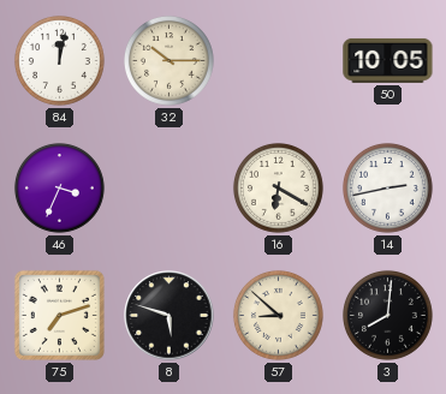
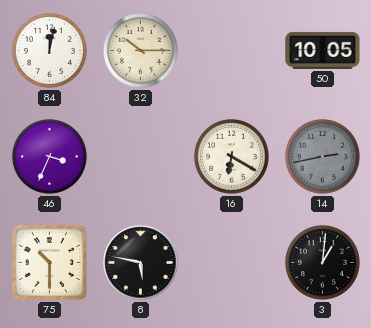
14 dial: white -> grey
75: 7:12 -> 10:30
8: 5:48 -> 5:47
57: 8:52 -> none
3: 8:01 -> 1:01
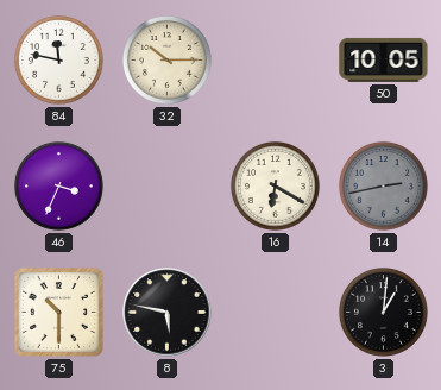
84: 12:02 -> 11:47
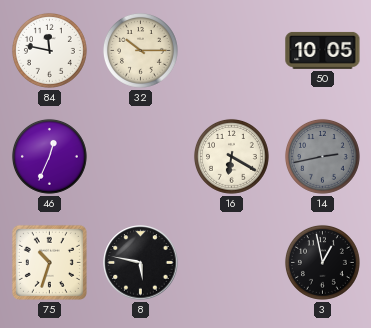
46: 3:34 -> 12:34
75: 10:30 -> 10:33
3: 1:01 -> 12:58
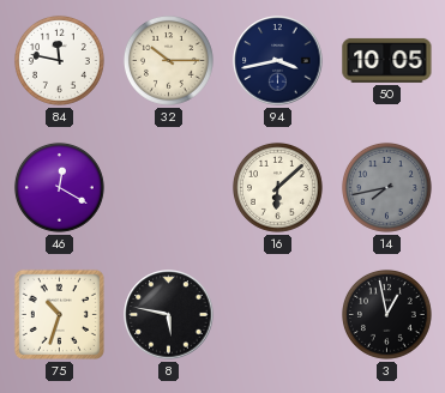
94: none -> 3:43
46: 12:34 -> 12:20
16: 6:20 -> 6:08
14: 2:43 -> 7:43
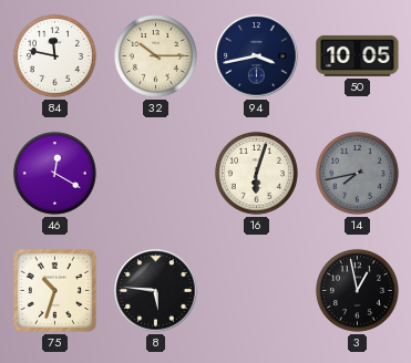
16: 6:08 -> 6:03
8: 5:47 -> 5:46
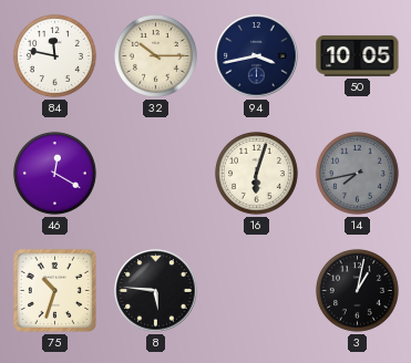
3: 12:58 -> 1:02
